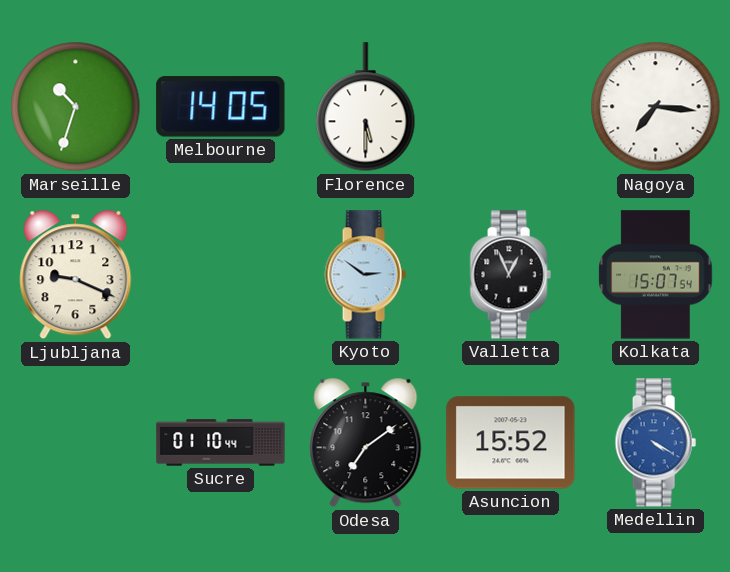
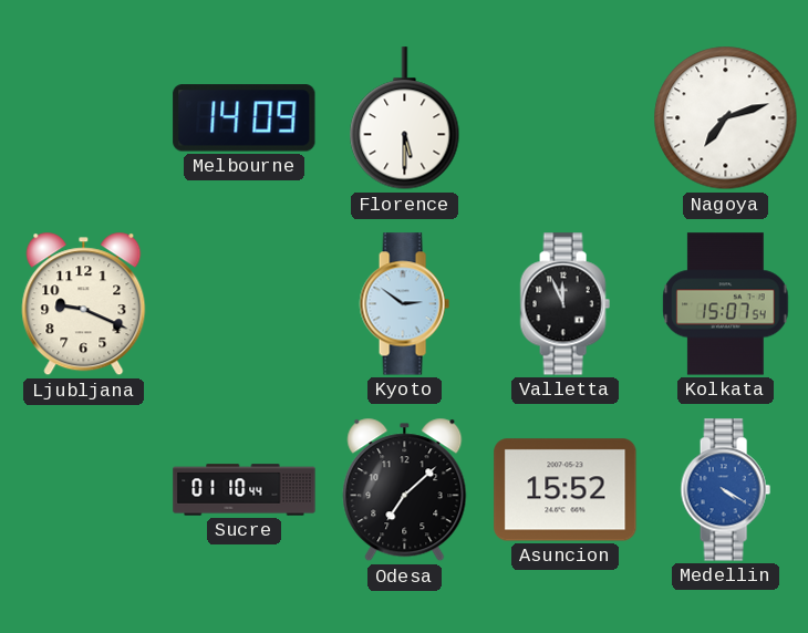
Marseille: 10:33 -> none
Melbourne: 14:05 -> 14:09
Nagoya: 7:16 -> 7:12
Valletta: 12:56 -> 11:56
Odesa: 7:09 -> 7:08
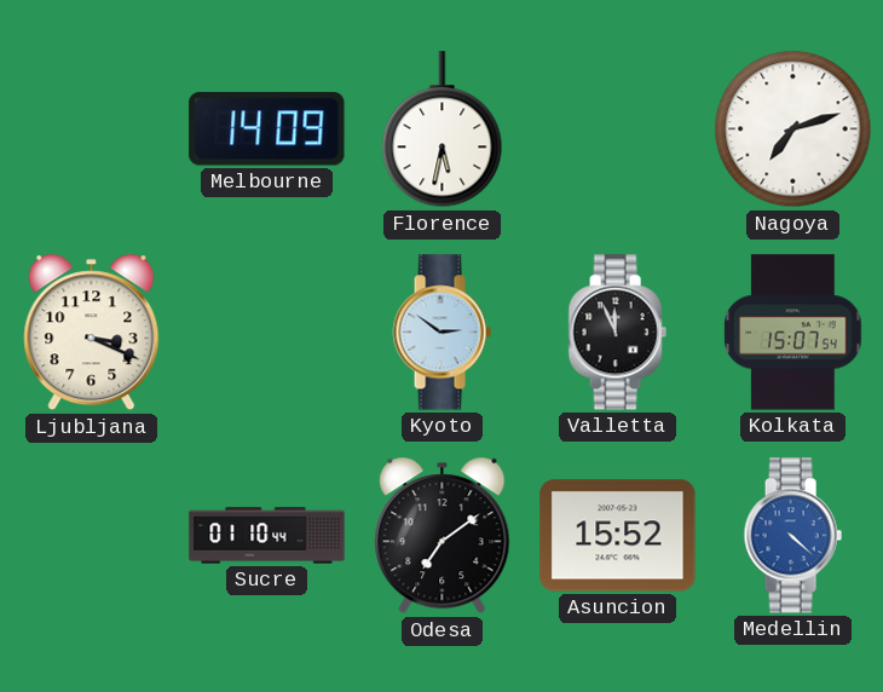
Florence: 5:30 -> 5:32
Ljubljana: 9:19 -> 3:19
Odesa: 7:08 -> 7:09
Medellin: 4:20 -> 4:22
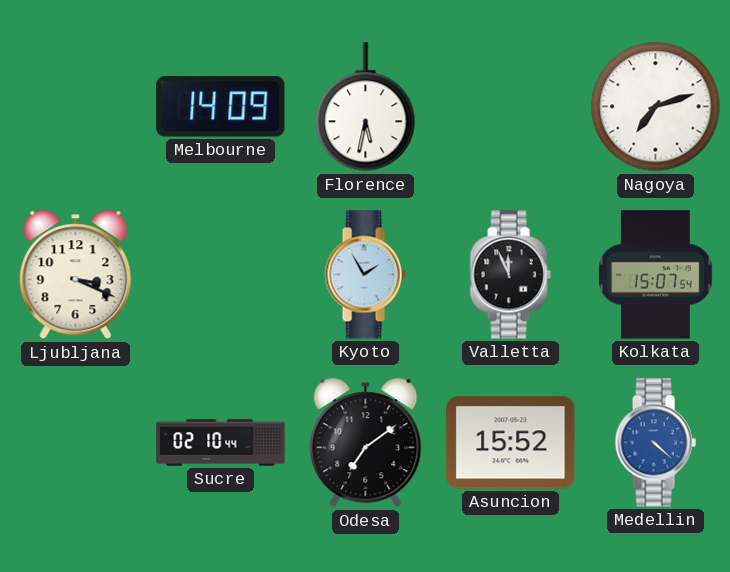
Kyoto: 2:51 -> 1:55
Sucre: 01:10 -> 02:10
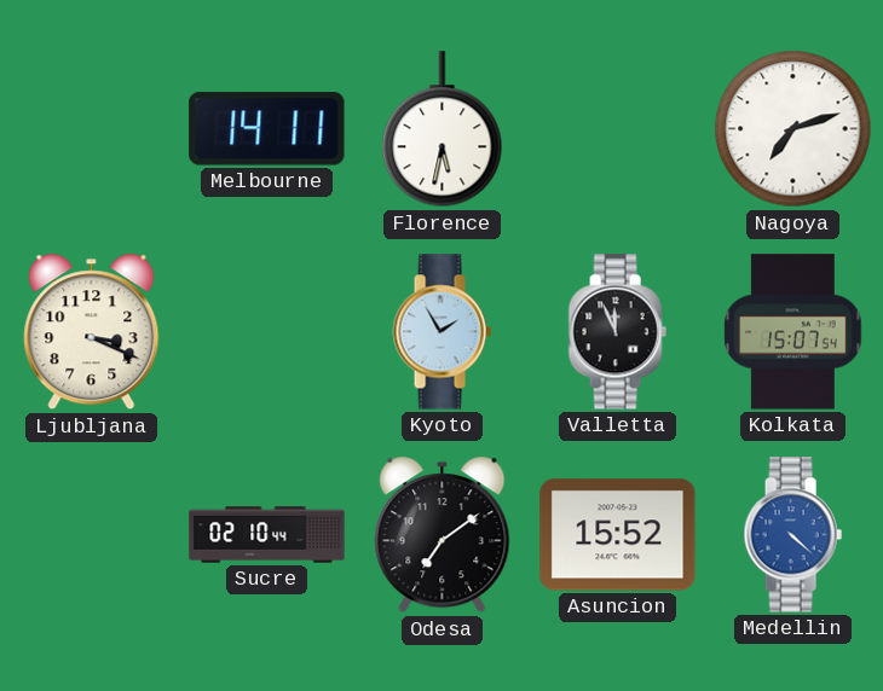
Melbourne: 14:09 -> 14:11
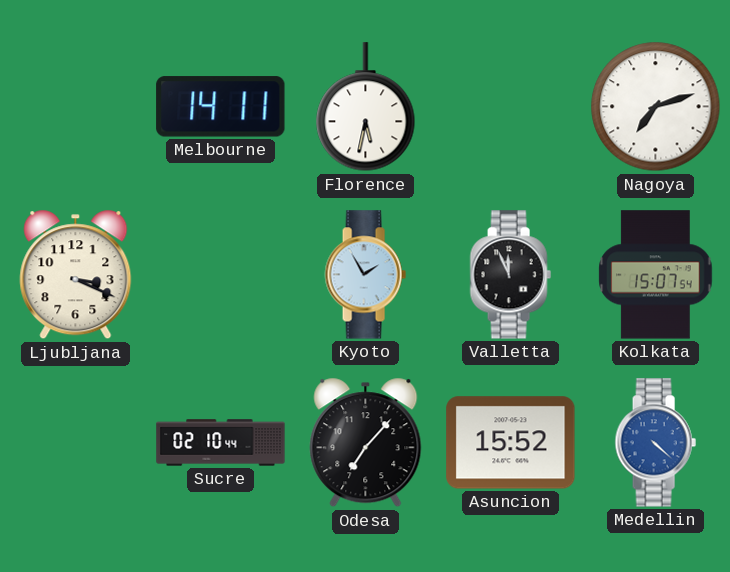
Odesa: 7:09 -> 7:07
